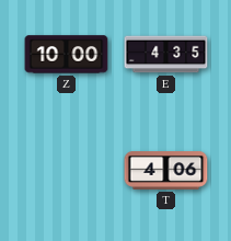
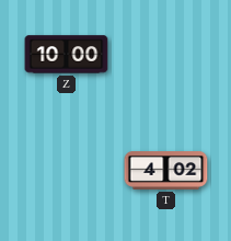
E: 4:35 -> none
T: 4:06 -> 4:02
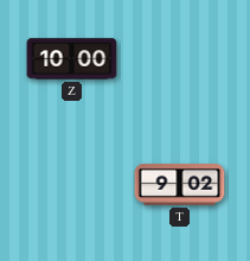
T: 4:02 -> 9:02
